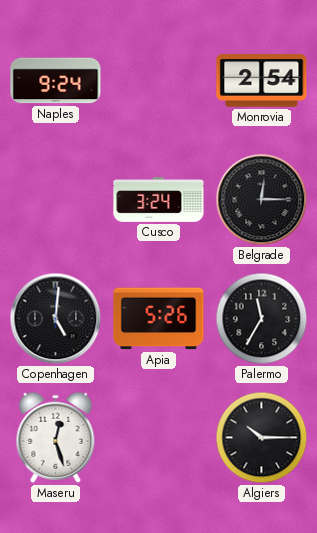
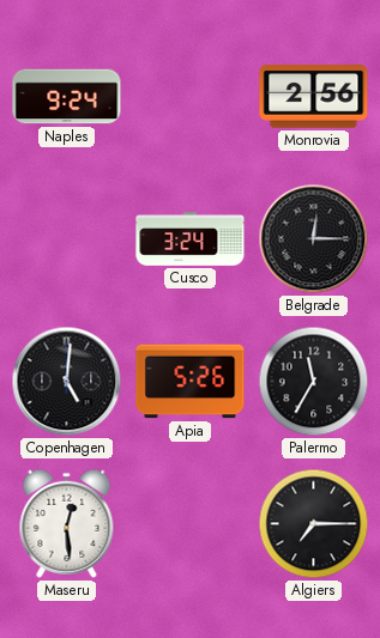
Monrovia: 2:54 -> 2:56
Maseru: 12:27 -> 12:29
Algiers: 10:15 -> 7:15
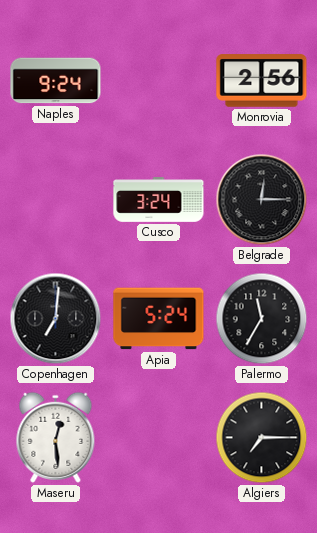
Copenhagen: 5:01 -> 7:01
Apia: 5:26 -> 5:24
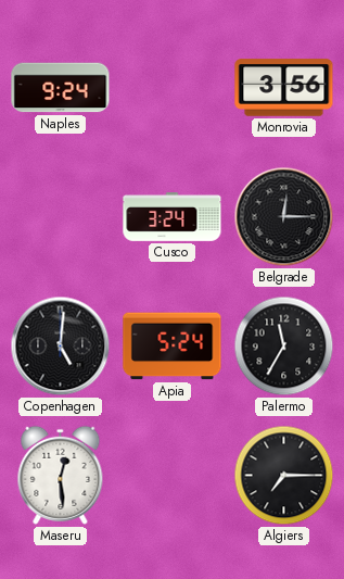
Monrovia: 2:56 -> 3:56
Copenhagen: 7:01 -> 5:01
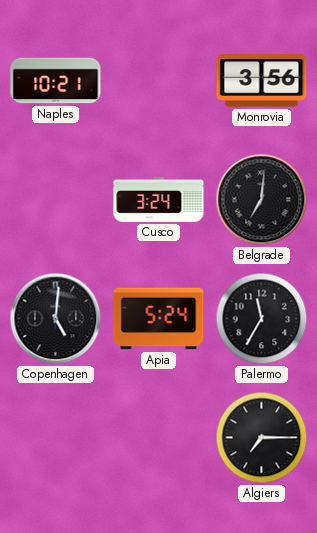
Naples: 9:24 -> 10:21
Belgrade: 12:15 -> 7:01
Maseru: 12:29 -> none
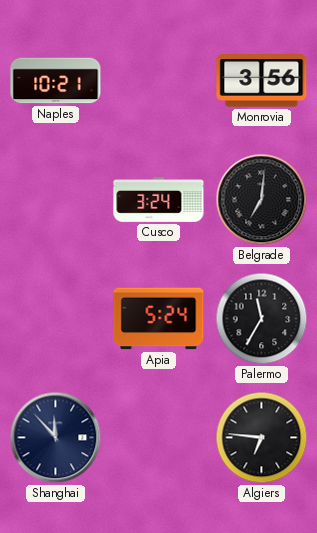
Copenhagen: 5:01 -> none
Shanghai: none -> 11:53
Algiers: 7:15 -> 6:46
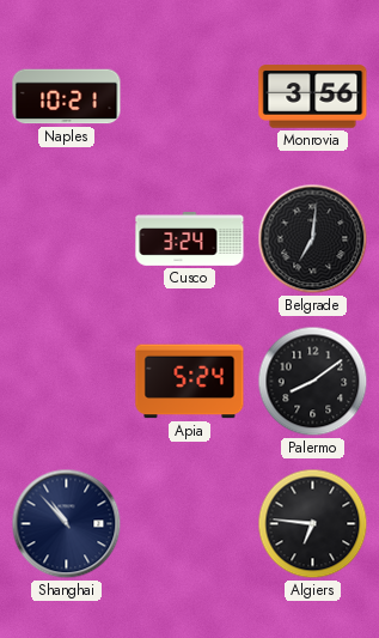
Palermo: 11:35 -> 8:09
Shanghai: 11:53 -> 10:53
